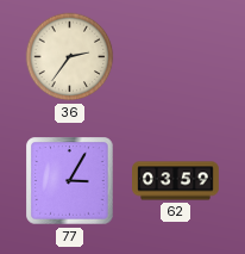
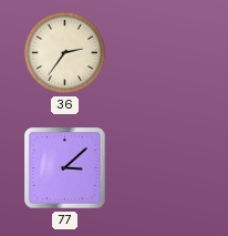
77: 3:05 -> 3:08
62: 03:59 -> none
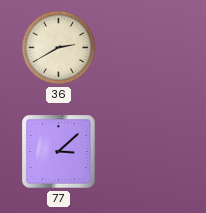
36: 2:36 -> 2:40
